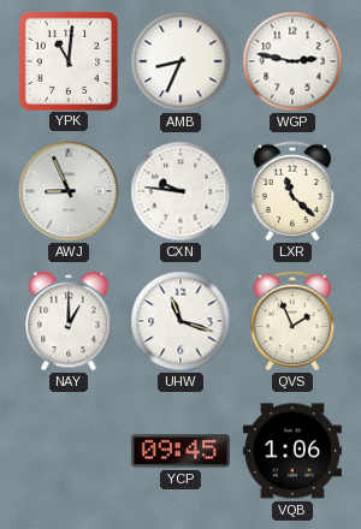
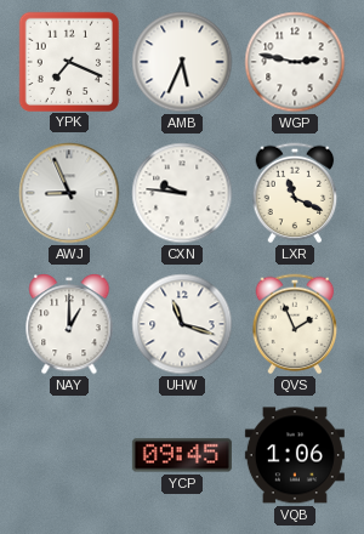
YPK: 11:01 -> 7:19
AMB: 8:34 -> 5:34
LXR: 11:22 -> 11:19
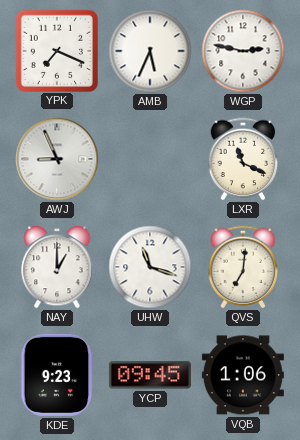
CXN: 9:46 -> none
QVS: 1:56 -> 7:01
KDE: none -> 9:23
